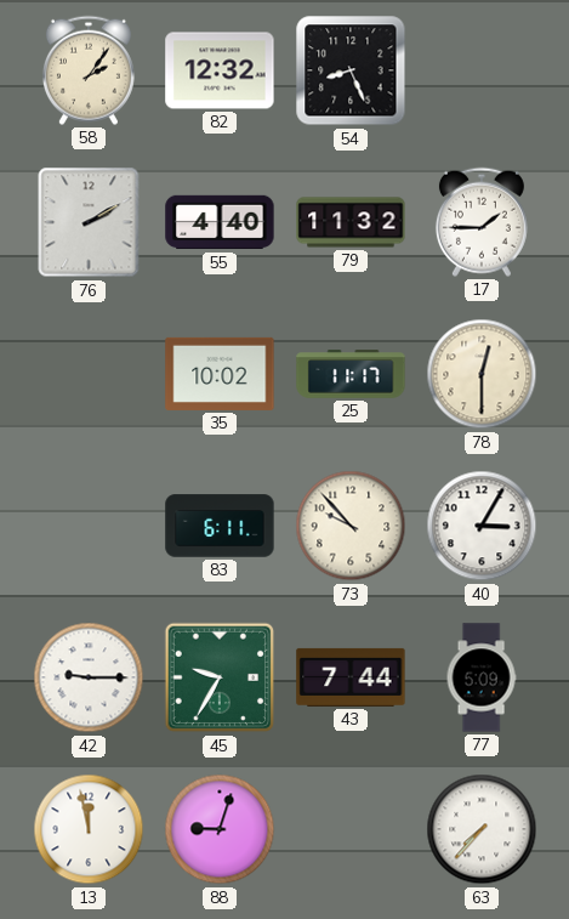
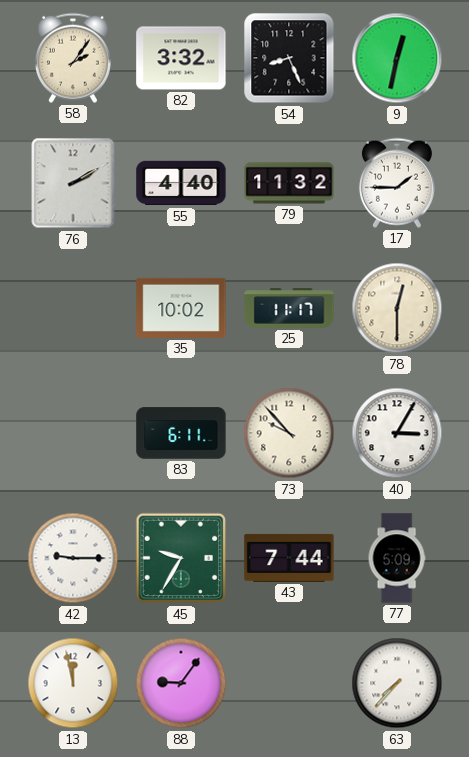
82: 12:32 -> 3:32
9: none -> 12:32
88: 9:03 -> 9:06
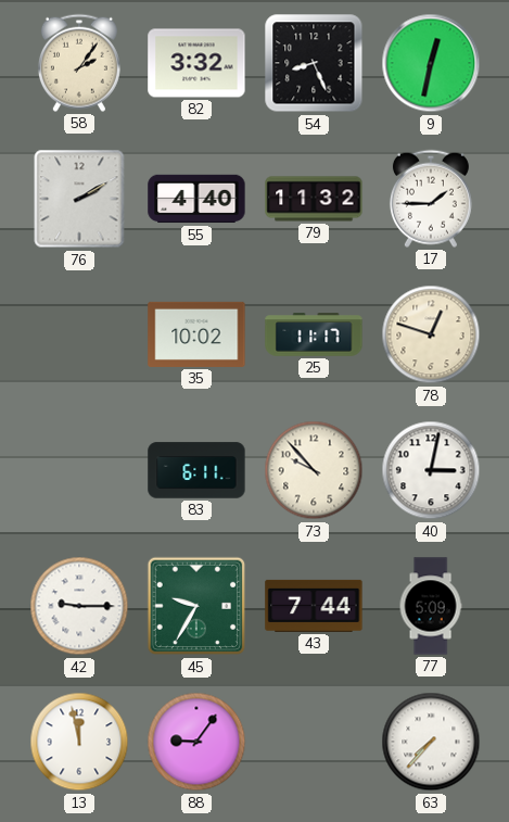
78: 12:30 -> 12:48
40: 3:05 -> 3:02
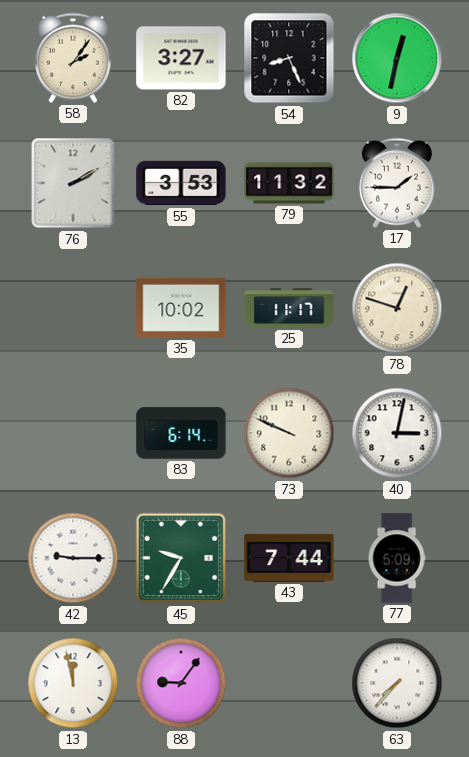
82: 3:32 -> 3:27
55: 4:40 -> 3:53
83: 6:11 -> 6:14
73: 9:53 -> 9:49
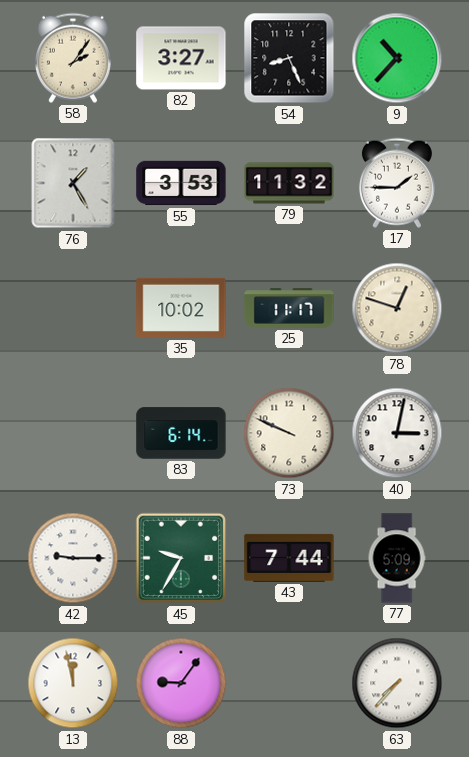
9: 12:32 -> 10:37
76: 2:10 -> 1:25
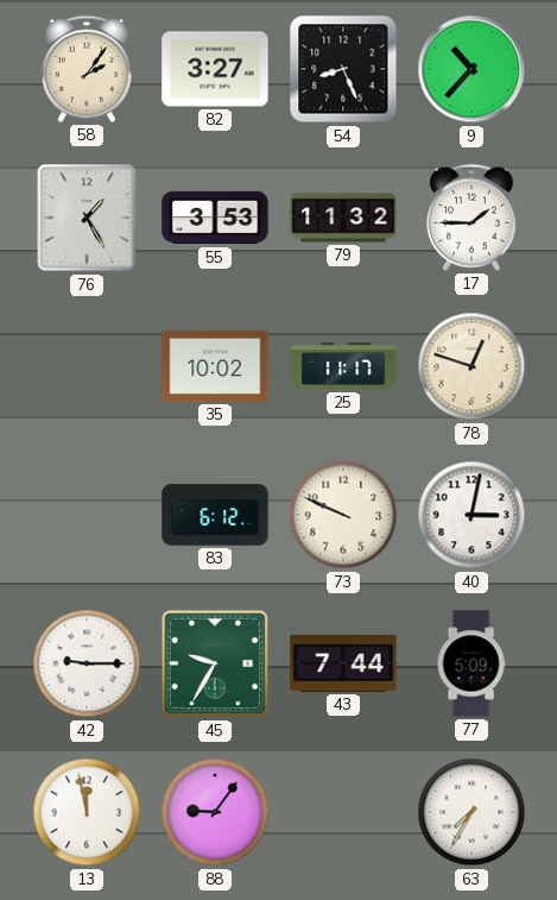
83: 6:14 -> 6:12
63: 7:37 -> 7:35
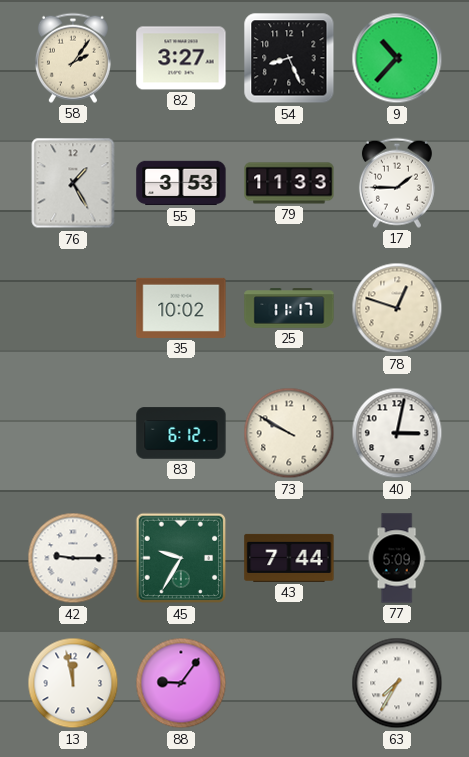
79: 11:32 -> 11:33
73: 9:49 -> 9:50
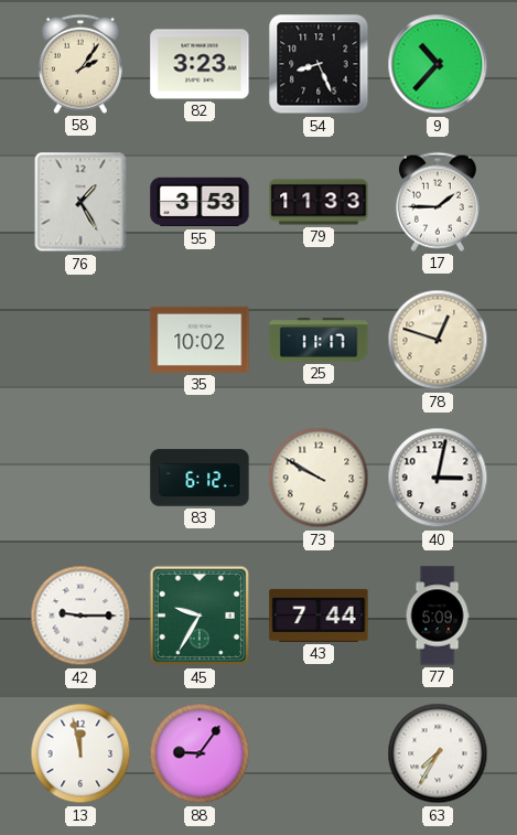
82: 3:27 -> 3:23
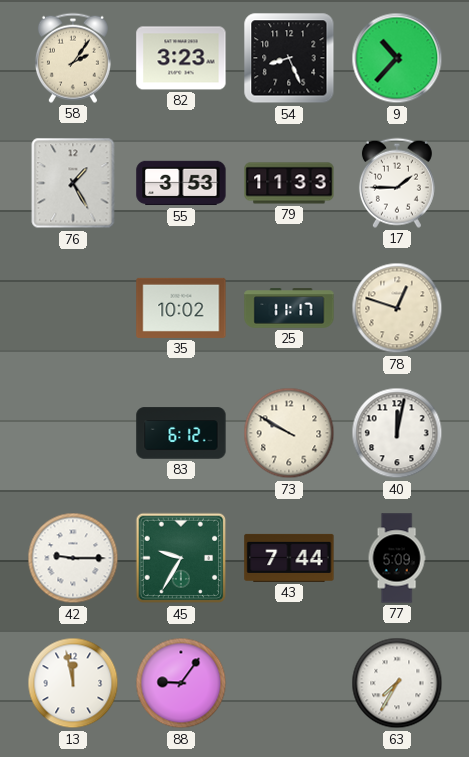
40: 3:02 -> 12:02
